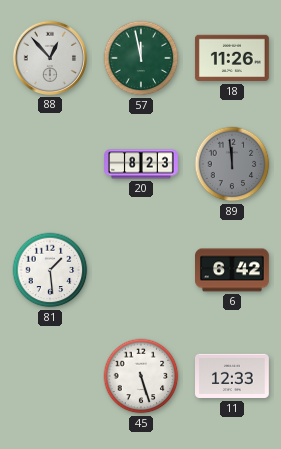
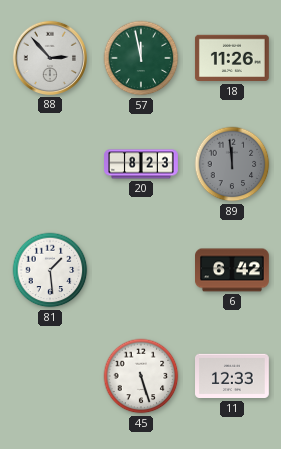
88: 12:53 -> 2:53
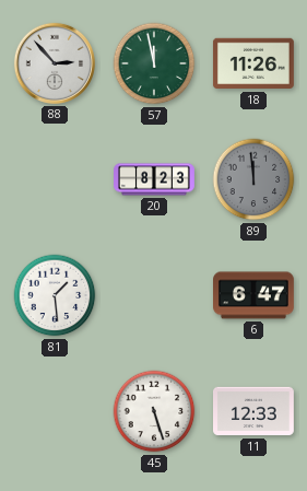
6: 6:42 -> 6:47
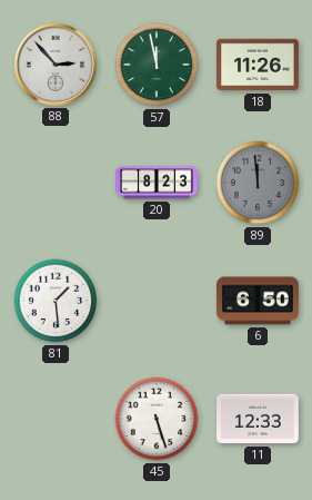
6: 6:47 -> 6:50
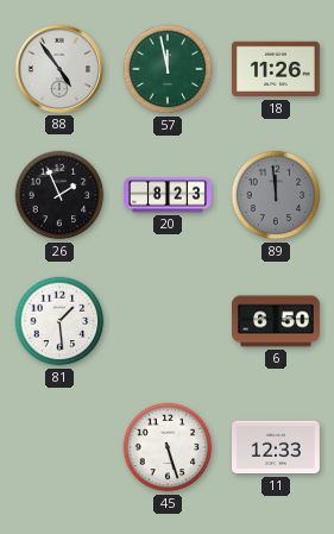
88: 2:53 -> 4:54
26: none -> 1:56
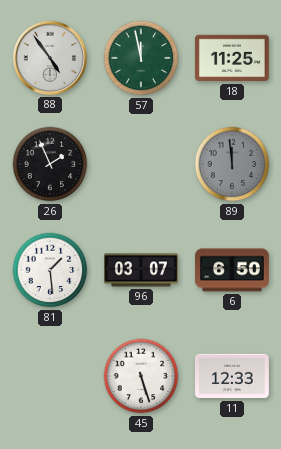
18: 11:26 -> 11:25
20: 8:23 -> none
96: none -> 03:07
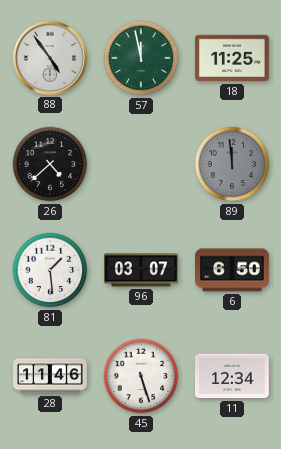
26: 1:56 -> 4:38
28: none -> 11:46
11: 12:33 -> 12:34
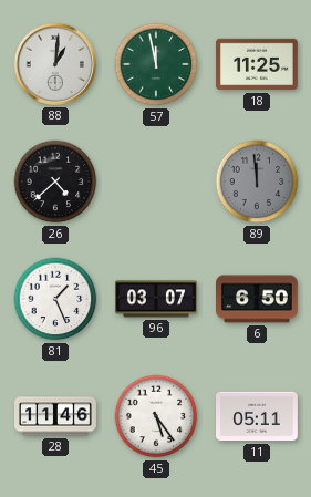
88: 4:54 -> 1:01
81: 1:29 -> 1:26
45: 5:27 -> 5:24
11: 12:34 -> 05:11
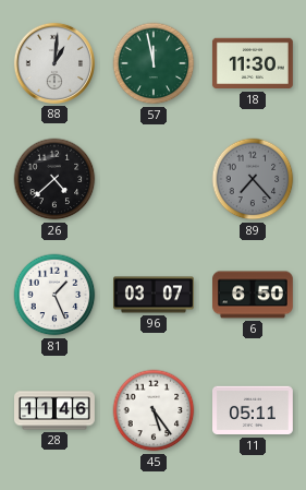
18: 11:25 -> 11:30
89: 11:59 -> 7:23
